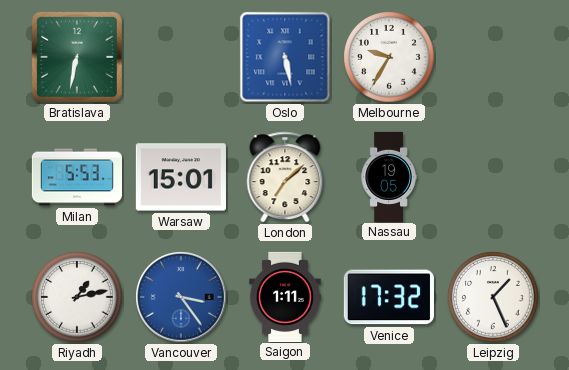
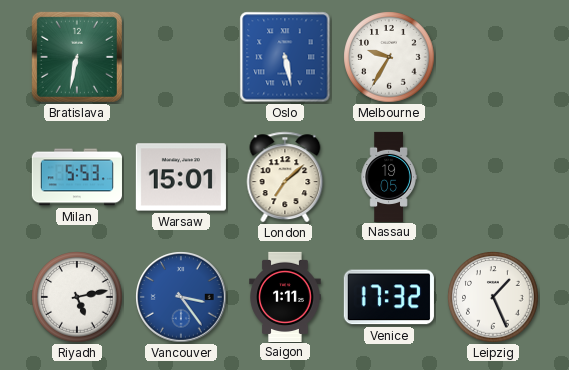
Riyadh: 1:13 -> 5:13
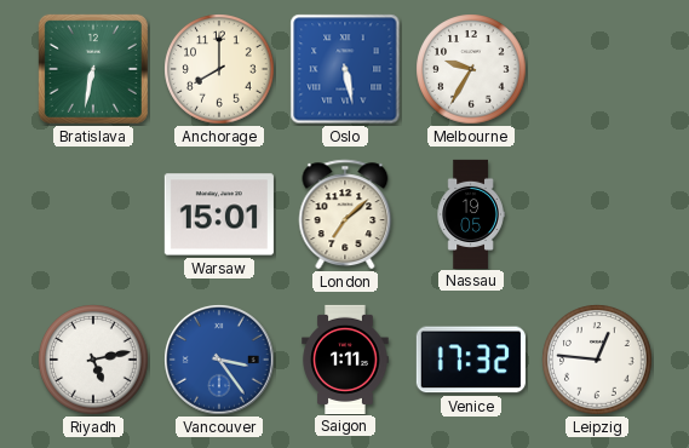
Anchorage: none -> 8:00
Milan: 5:53 -> none
Leipzig: 1:26 -> 12:46
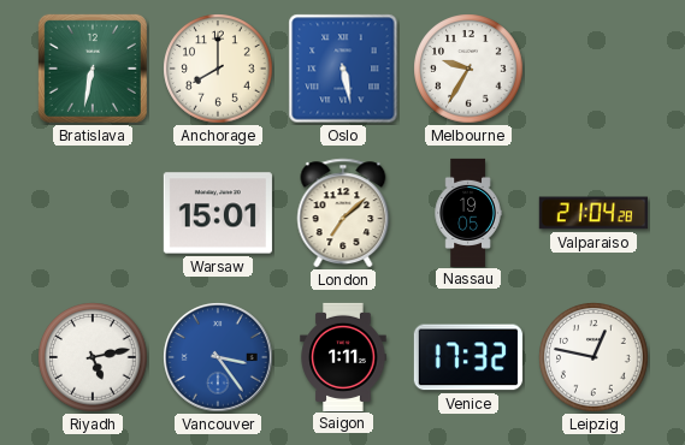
Valparaiso: none -> 21:04
Leipzig: 12:46 -> 12:47
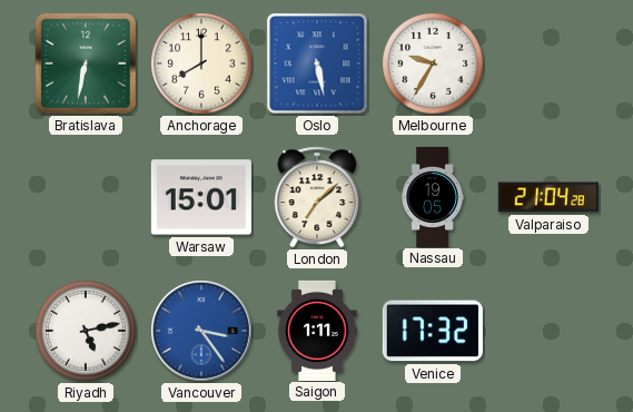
Leipzig: 12:47 -> none
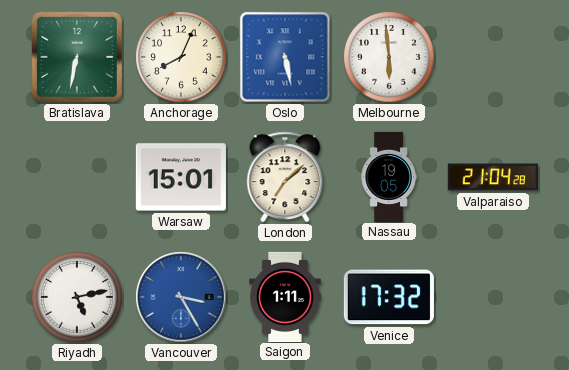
Anchorage: 8:00 -> 8:04
Melbourne: 9:35 -> 5:59
Vancouver: 3:24 -> 3:25
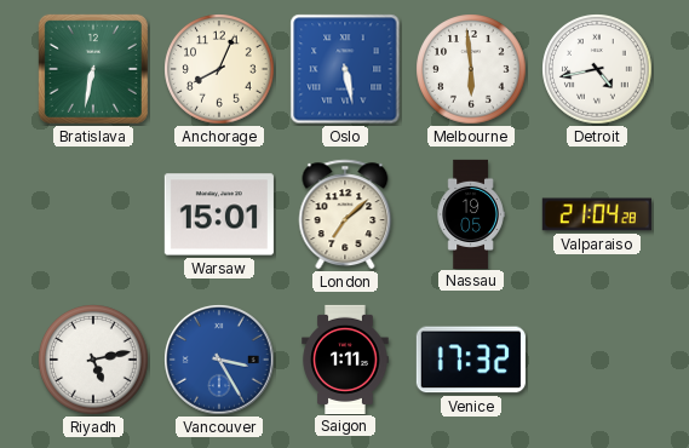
Detroit: none -> 4:43
